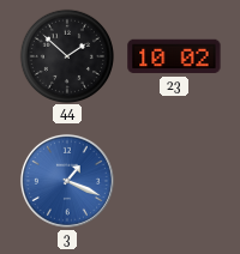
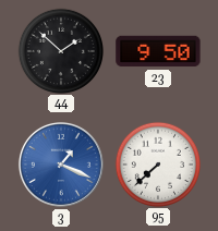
23: 10:02 -> 9:50
95: none -> 7:38
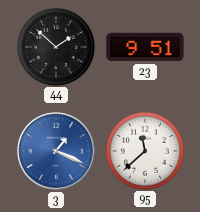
23: 9:50 -> 9:51
95: 7:38 -> 11:38
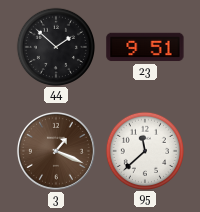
3 dial: blue -> brown
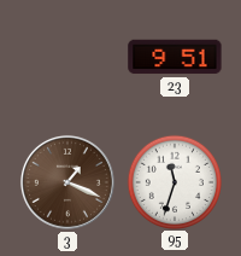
44: 1:52 -> none
95: 11:38 -> 11:33
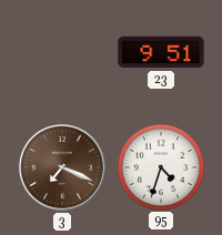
3: 1:19 -> 7:19
95: 11:33 -> 4:33
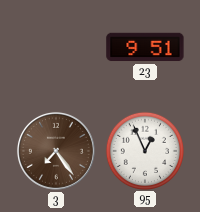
3: 7:19 -> 7:24
95: 4:33 -> 12:56
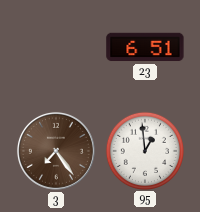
23: 9:51 -> 6:51
95: 12:56 -> 12:59
